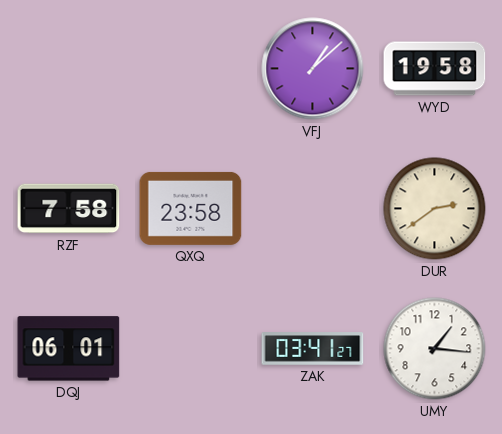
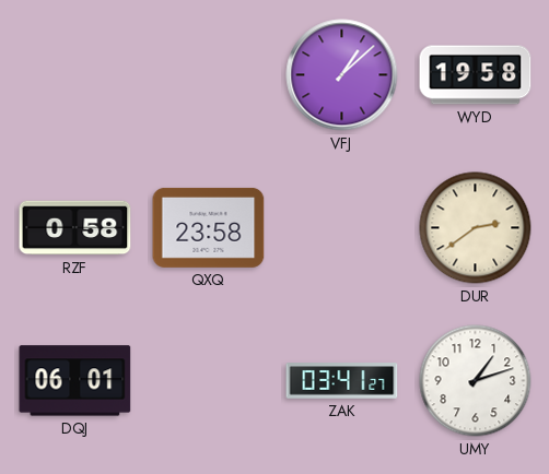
RZF: 7:58 -> 0:58
UMY: 1:16 -> 1:12
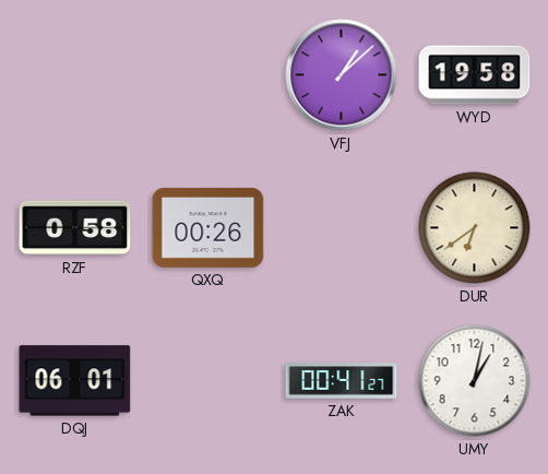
QXQ: 23:58 -> 00:26
DUR: 2:39 -> 6:39
ZAK: 03:41 -> 00:41
UMY: 1:12 -> 1:02
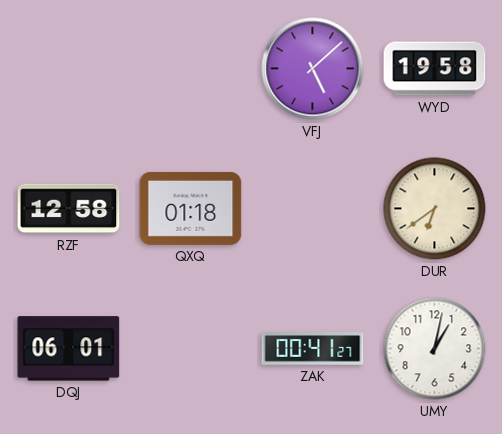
VFJ: 1:08 -> 5:08
RZF: 0:58 -> 12:58
QXQ: 00:26 -> 01:18
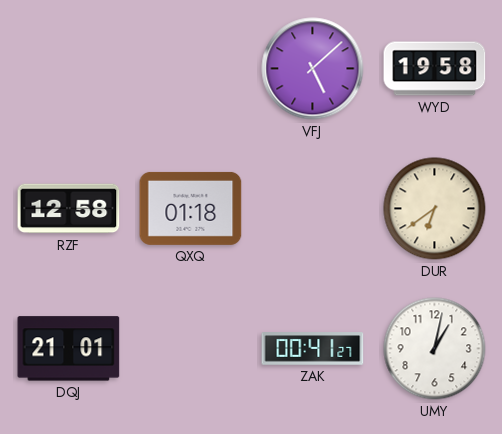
DQJ: 06:01 -> 21:01
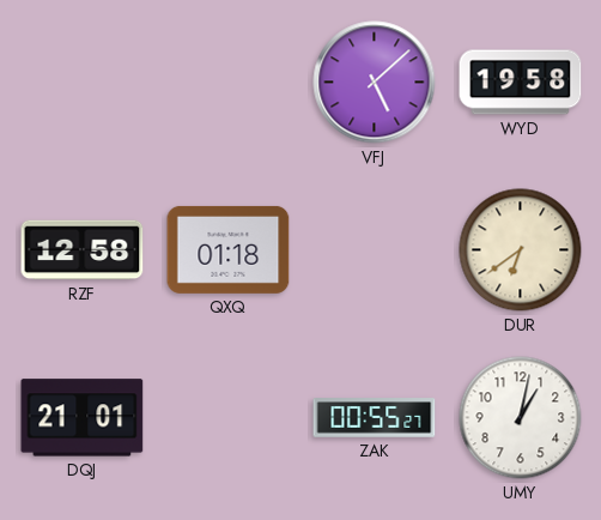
ZAK: 00:41 -> 00:55
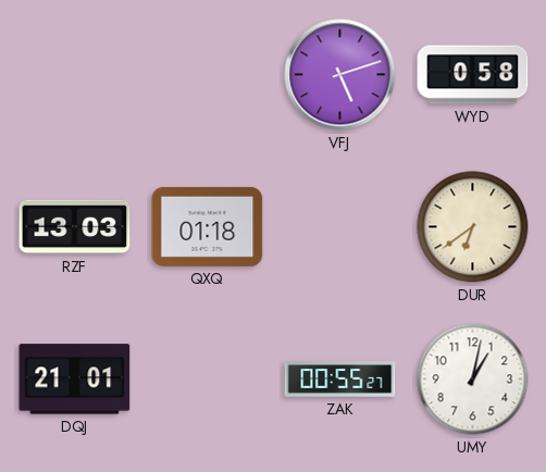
VFJ: 5:08 -> 5:12
WYD: 19:58 -> 0:58
RZF: 12:58 -> 13:03
